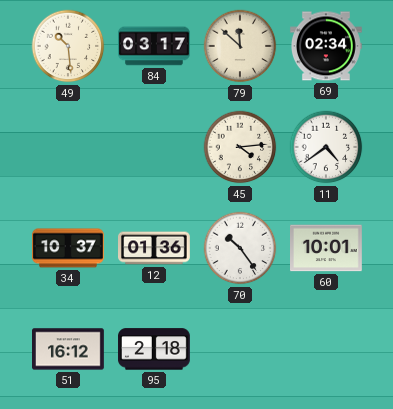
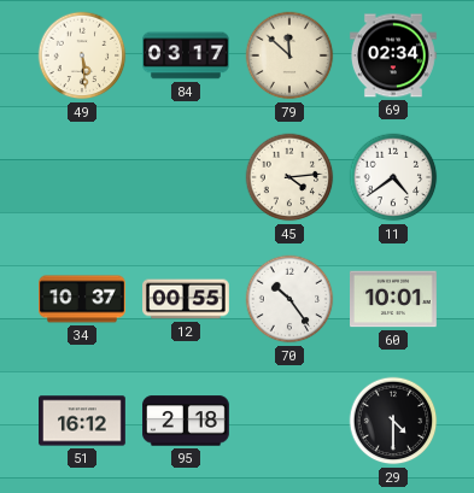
49: 10:29 -> 5:29
12: 01:36 -> 00:55
29: none -> 4:30
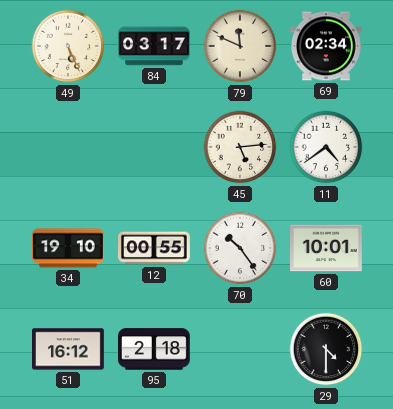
49: 5:29 -> 5:26
79: 11:52 -> 11:49
45: 4:14 -> 5:14
34: 10:37 -> 19:10
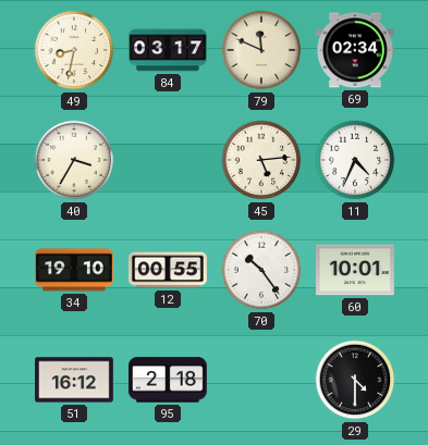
49: 5:26 -> 8:32
40: none -> 3:35
11: 4:39 -> 4:34
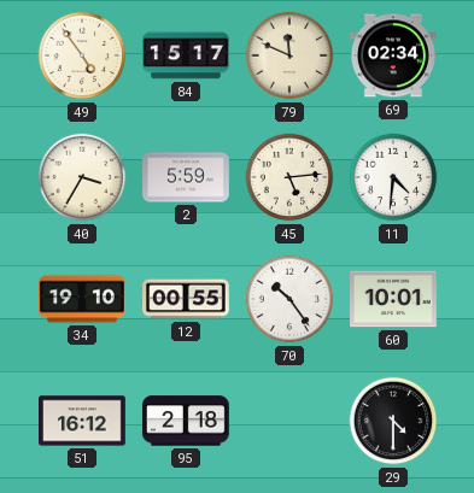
49: 8:32 -> 4:54
84: 03:17 -> 15:17
2: none -> 5:59
11: 4:34 -> 4:31
